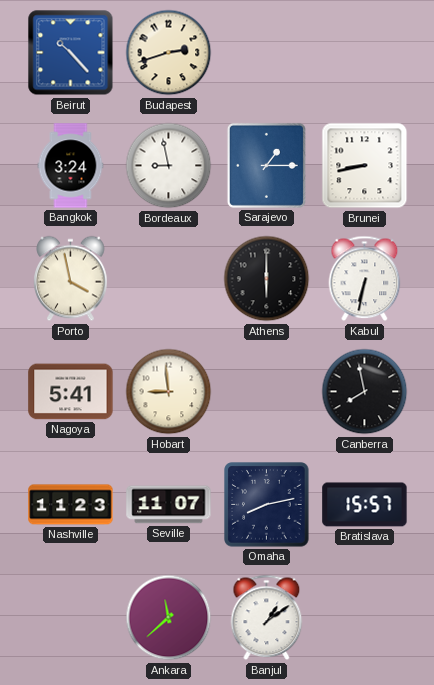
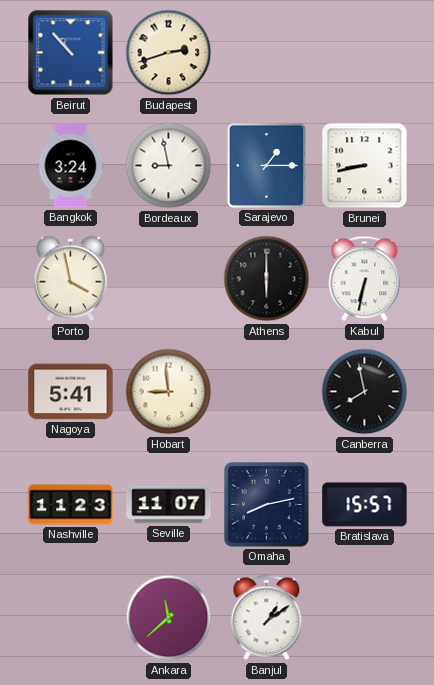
Beirut: 10:23 -> 10:53
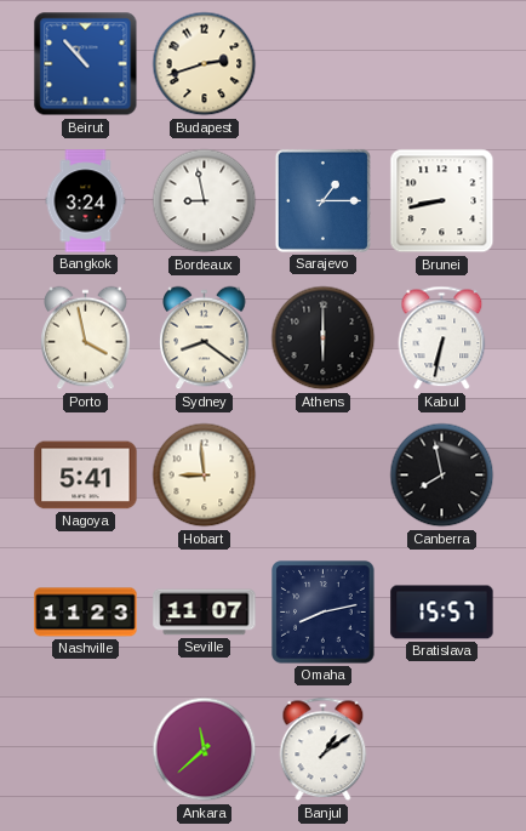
Sydney: none -> 8:21
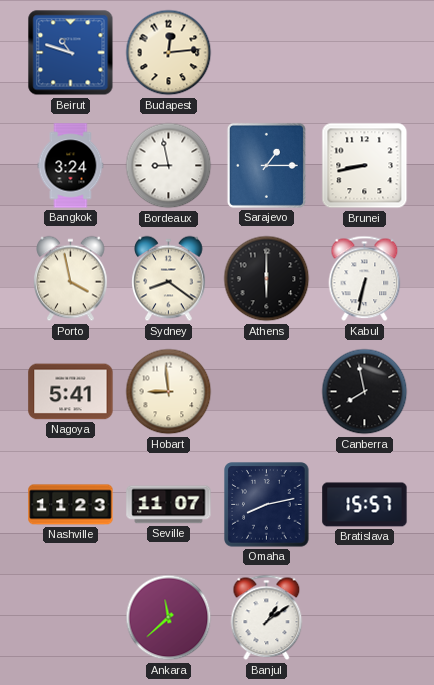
Beirut: 10:53 -> 10:48
Budapest: 2:42 -> 12:14
